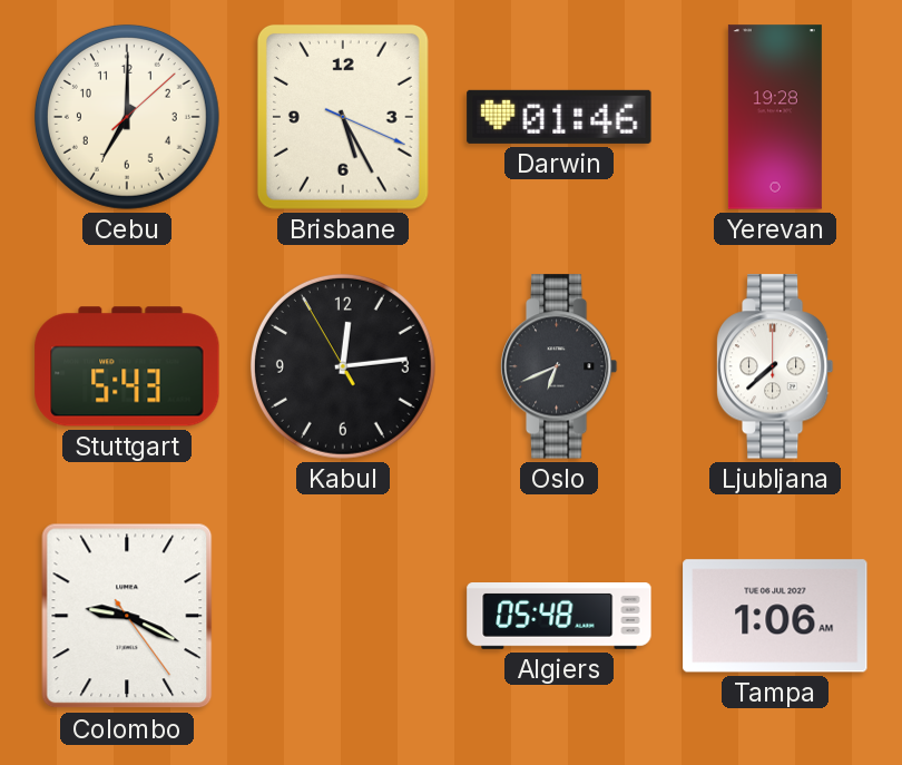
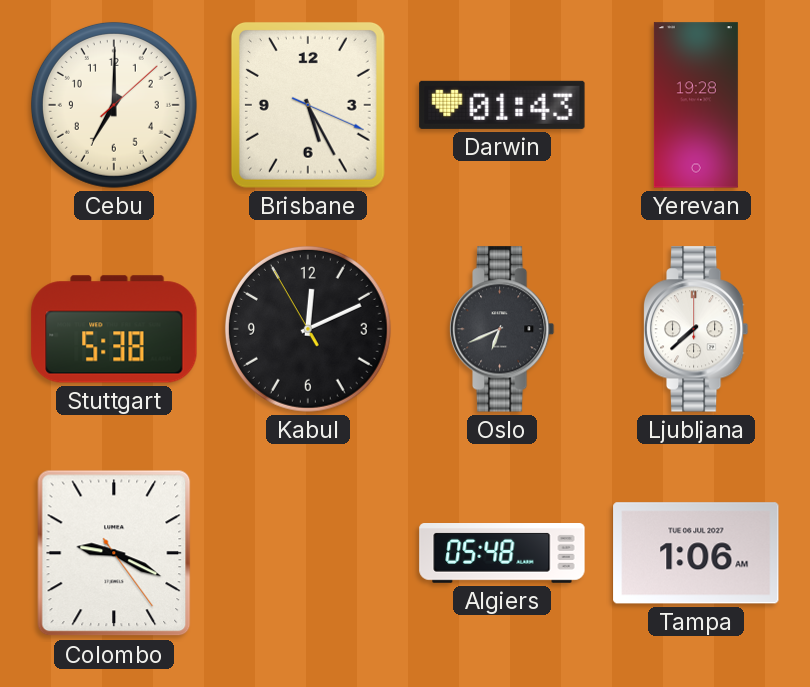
Darwin: 01:46 -> 01:43
Stuttgart: 5:43 -> 5:38
Kabul: 12:13 -> 12:10
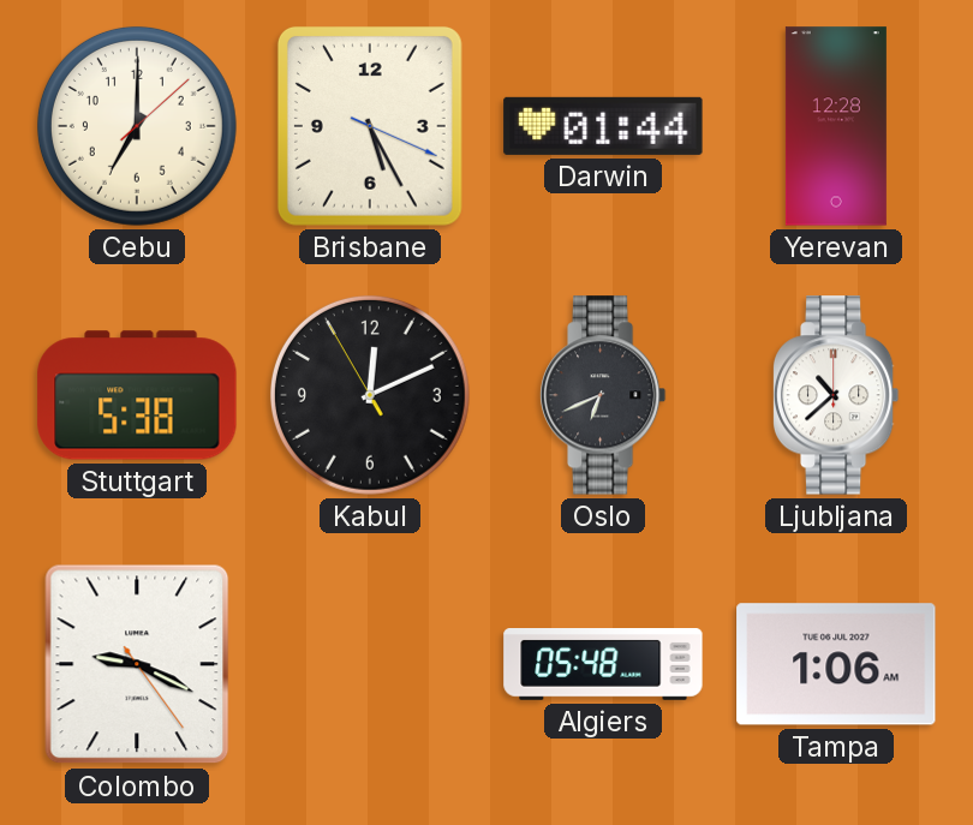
Darwin: 01:43 -> 01:44
Yerevan: 19:28 -> 12:28
Ljubljana: 7:38 -> 10:38
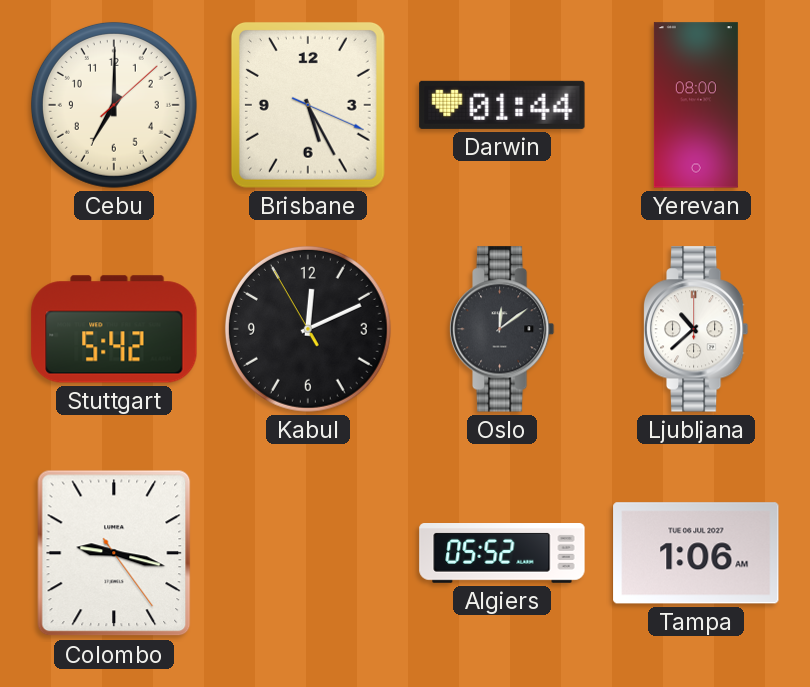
Yerevan: 12:28 -> 08:00
Stuttgart: 5:38 -> 5:42
Oslo: 6:41 -> 12:09
Colombo: 9:19 -> 9:17
Algiers: 05:48 -> 05:52
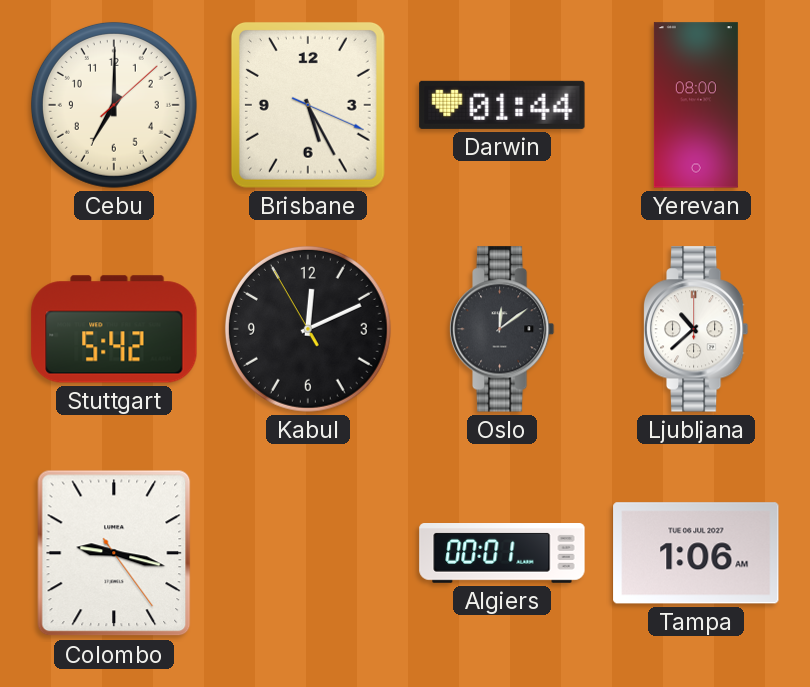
Algiers: 05:52 -> 00:01
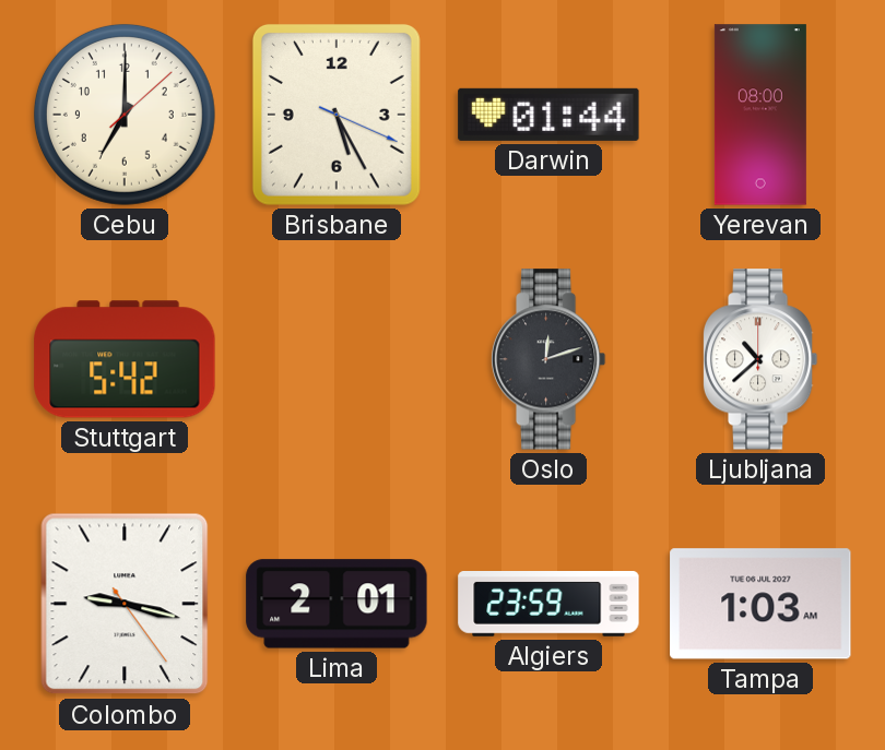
Kabul: 12:10 -> none
Oslo: 12:09 -> 12:12
Lima: none -> 2:01
Algiers: 00:01 -> 23:59
Tampa: 1:06 -> 1:03
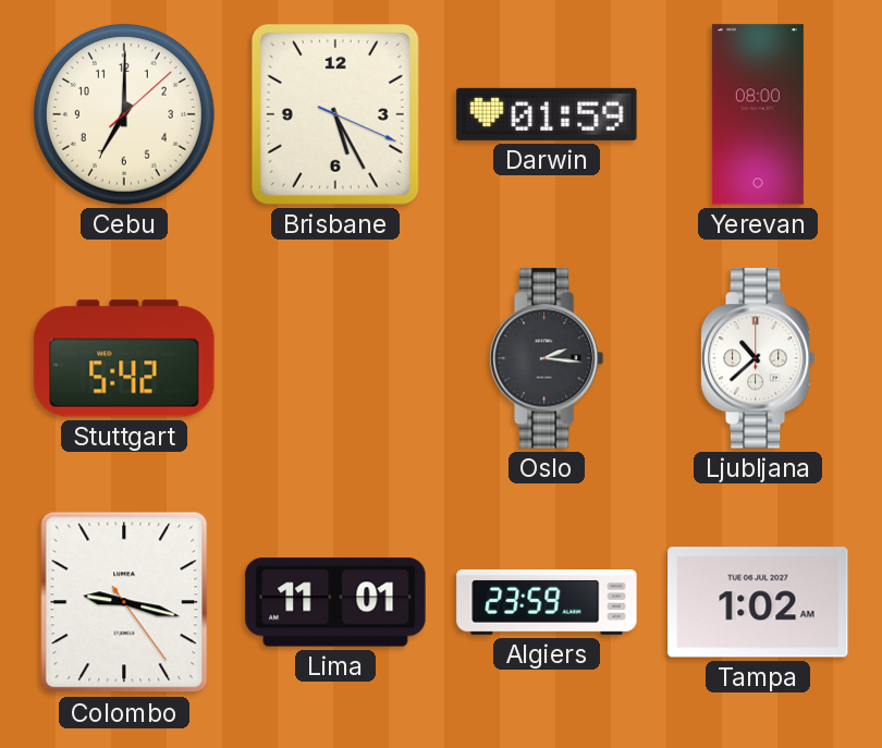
Darwin: 01:44 -> 01:59
Oslo: 12:12 -> 2:16
Lima: 2:01 -> 11:01
Tampa: 1:03 -> 1:02
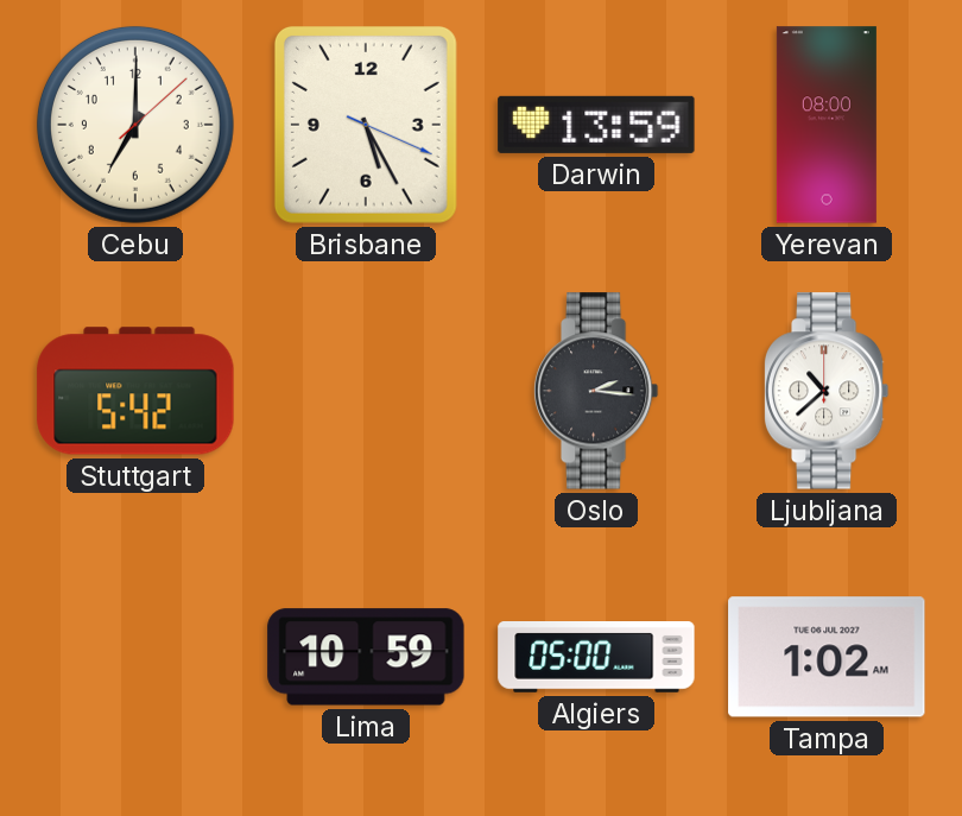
Darwin: 01:59 -> 13:59
Colombo: 9:17 -> none
Lima: 11:01 -> 10:59
Algiers: 23:59 -> 05:00
